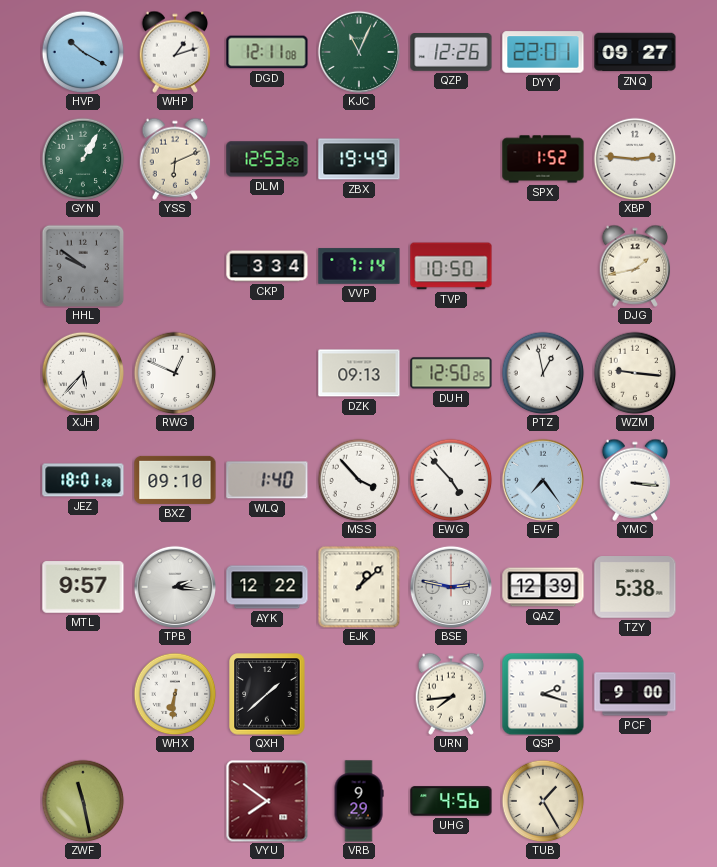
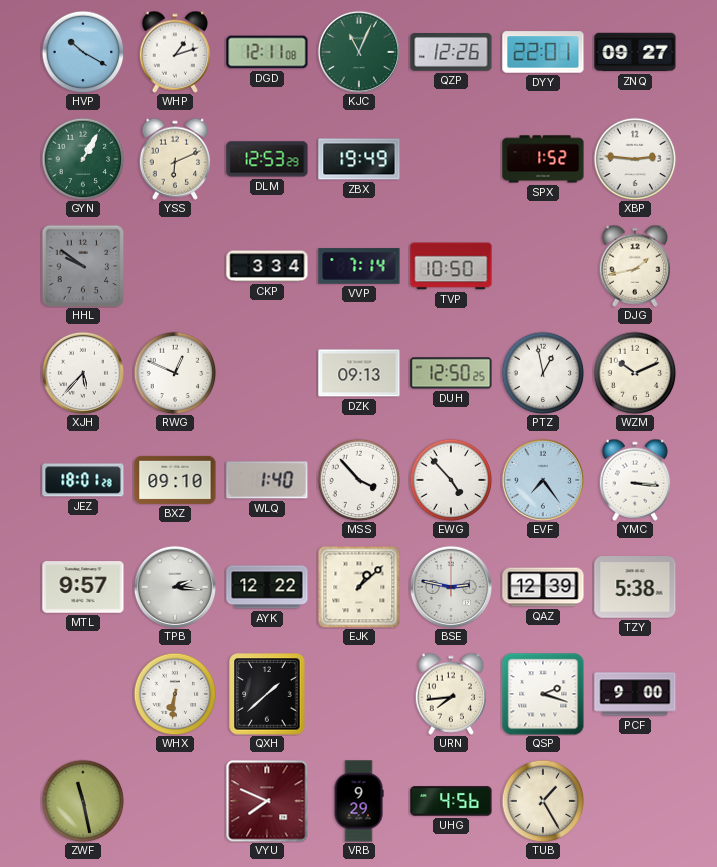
WZM: 9:16 -> 10:11
VYU: 7:51 -> 7:49
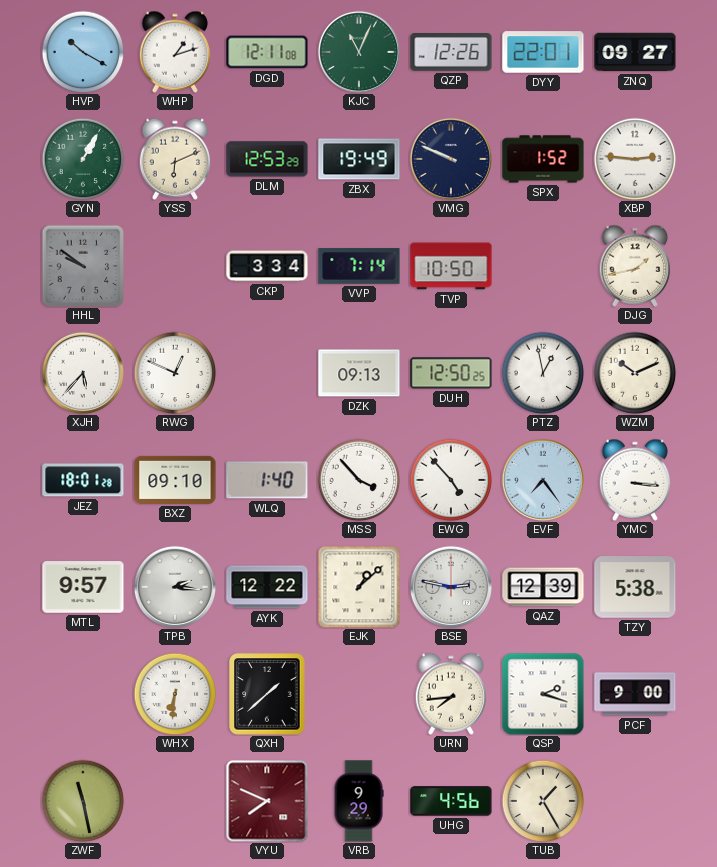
VMG: none -> 9:49
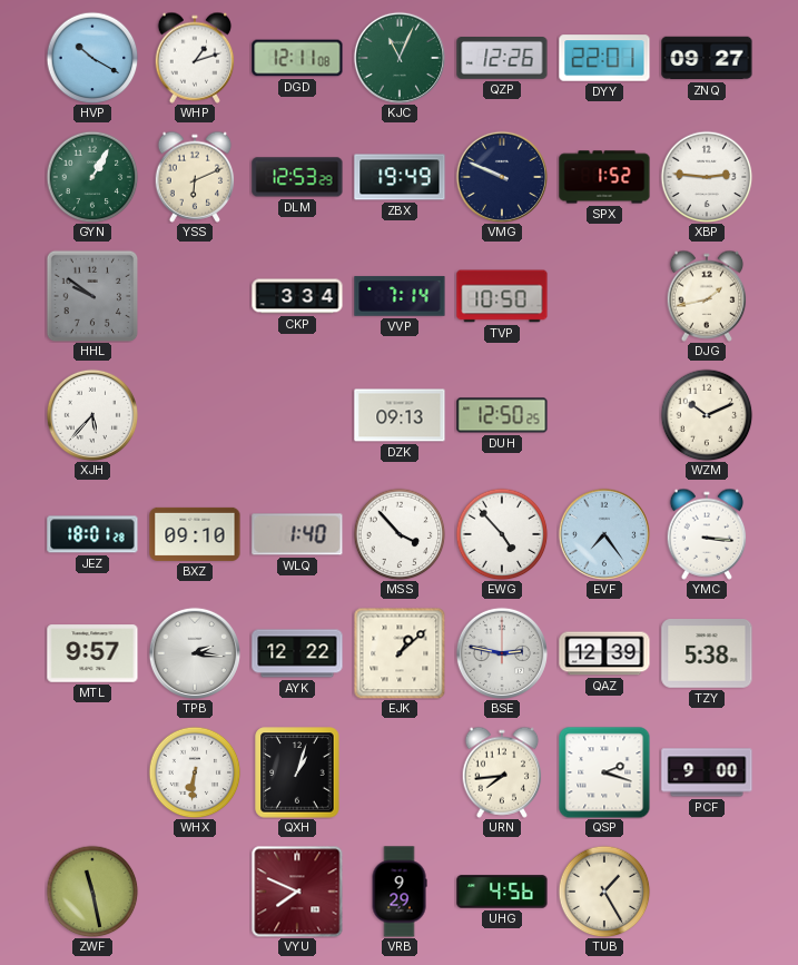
RWG: 12:49 -> none
PTZ: 12:58 -> none
QXH: 1:38 -> 1:03
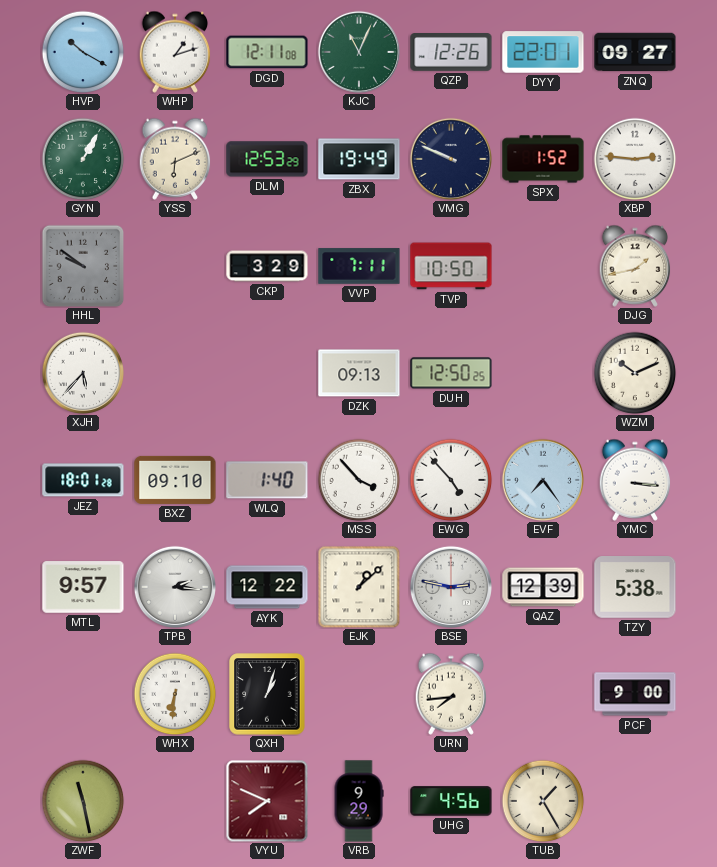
CKP: 3:34 -> 3:29
VVP: 7:14 -> 7:11
QSP: 2:18 -> none
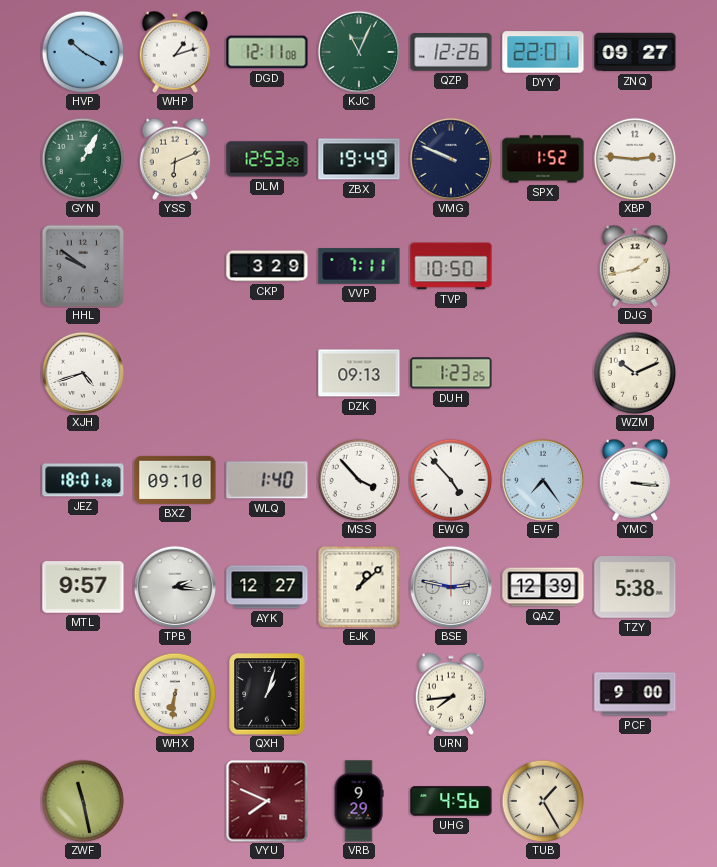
XJH: 5:37 -> 4:42
DUH: 12:50 -> 1:23
AYK: 12:22 -> 12:27
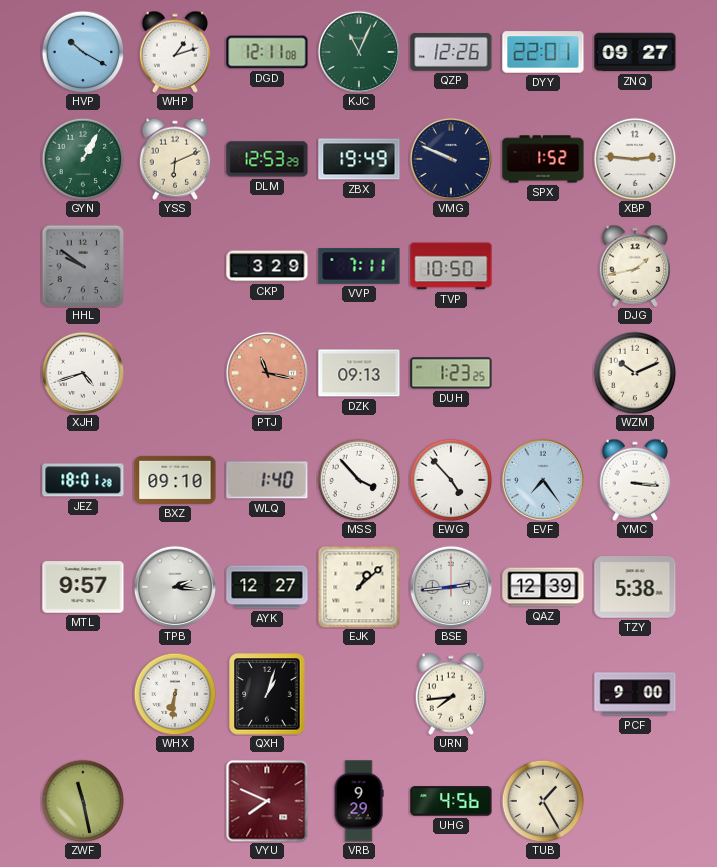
PTJ: none -> 11:17
BSE: 2:47 -> 2:44
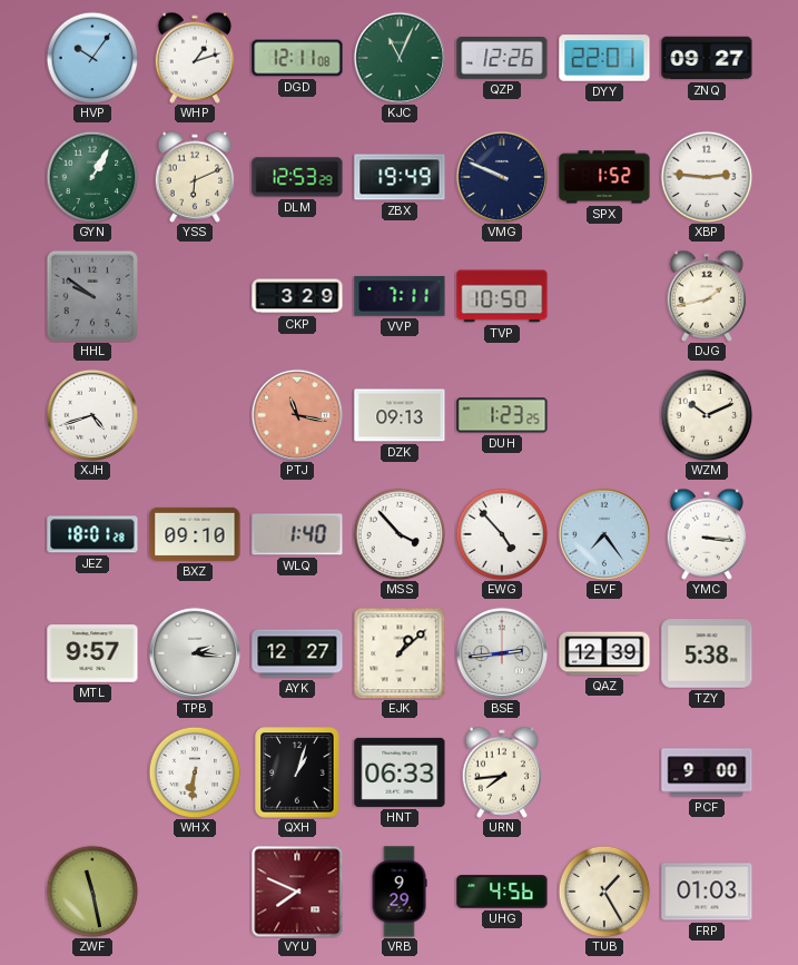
HVP: 10:20 -> 10:06
HNT: none -> 06:33
FRP: none -> 01:03
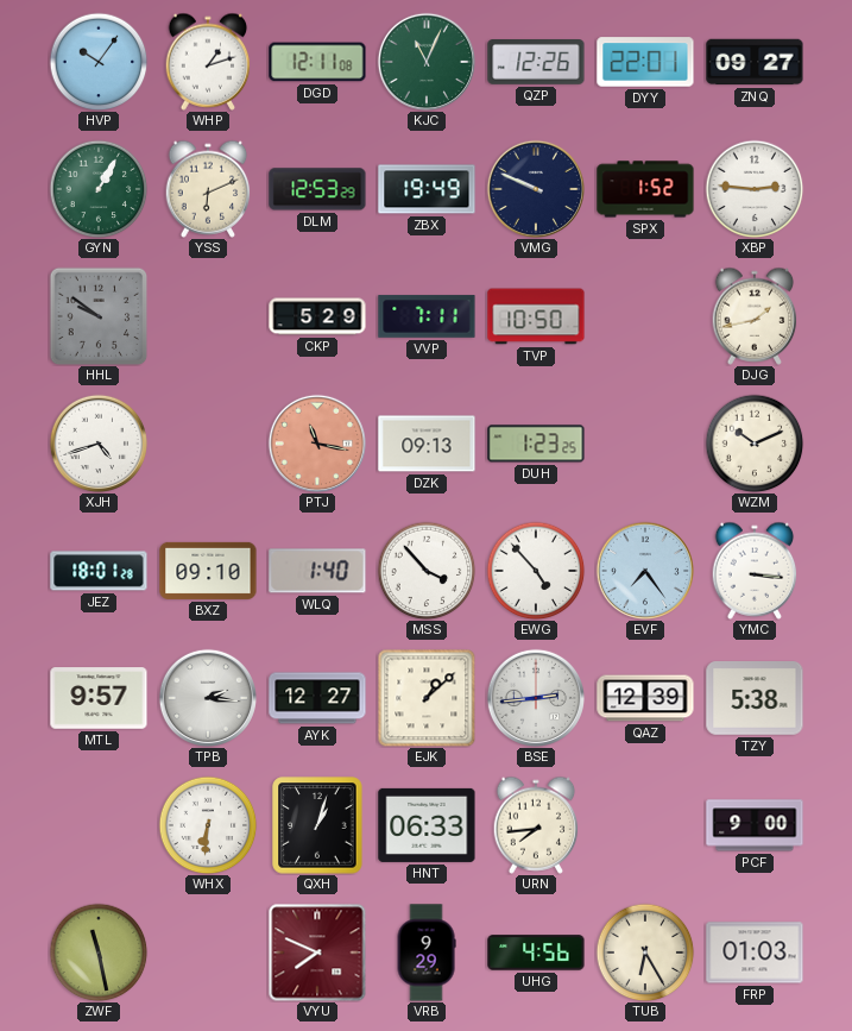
CKP: 3:29 -> 5:29
TUB: 1:25 -> 6:25
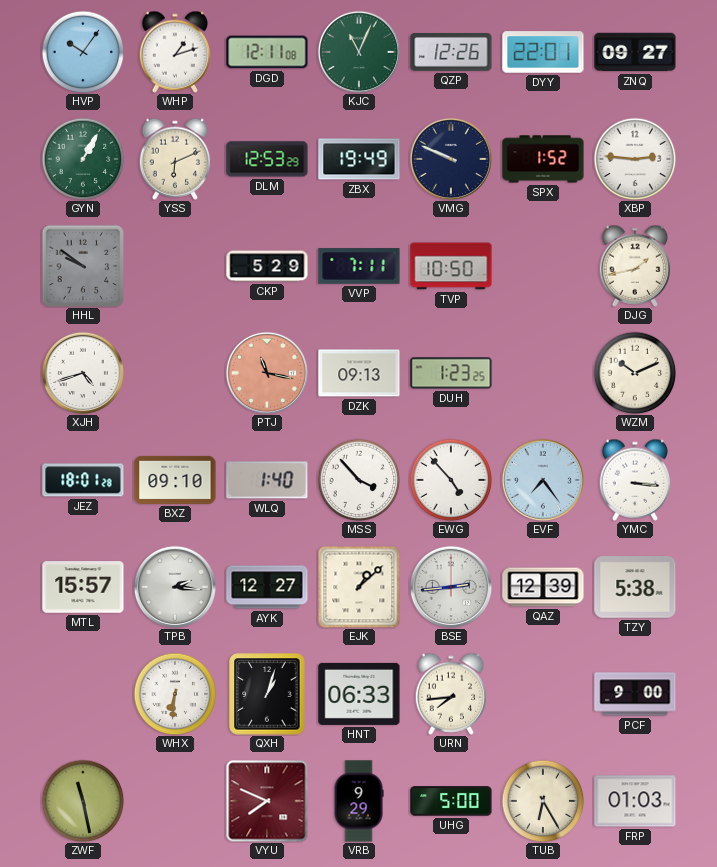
MTL: 9:57 -> 15:57
UHG: 4:56 -> 5:00
